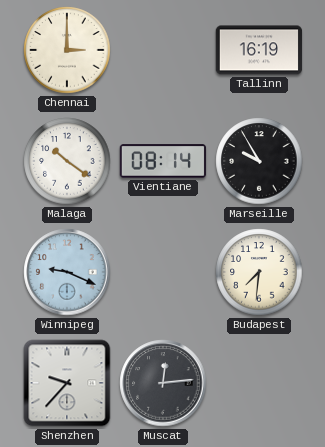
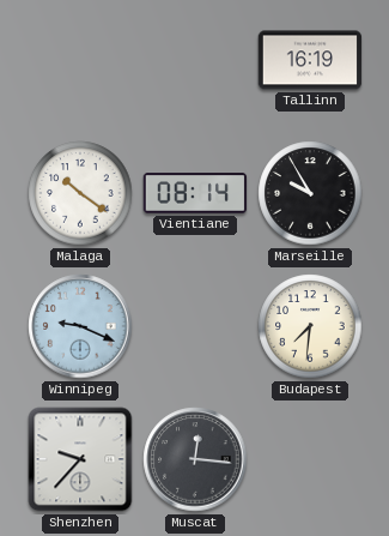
Chennai: 3:00 -> none
Muscat: 12:14 -> 12:16
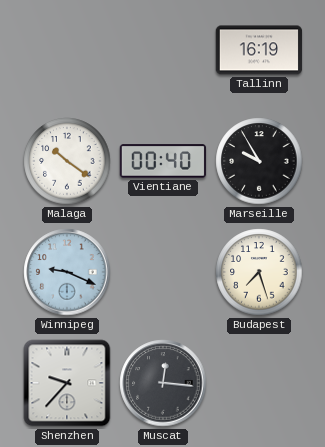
Vientiane: 08:14 -> 00:40
Budapest: 7:31 -> 7:27
